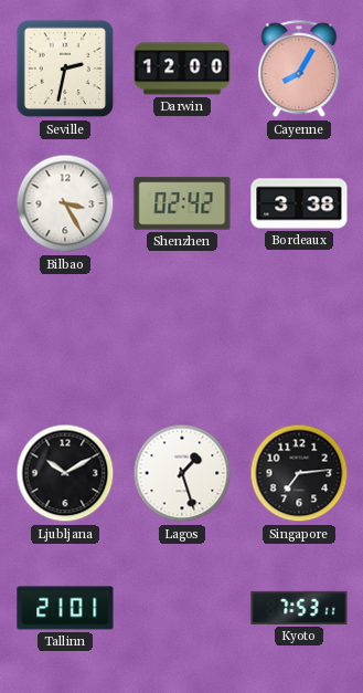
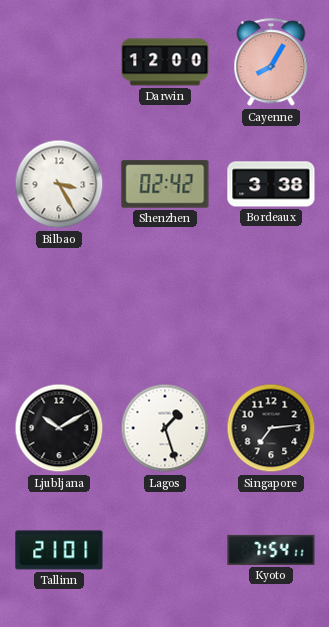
Seville: 2:32 -> none
Kyoto: 7:53 -> 7:54
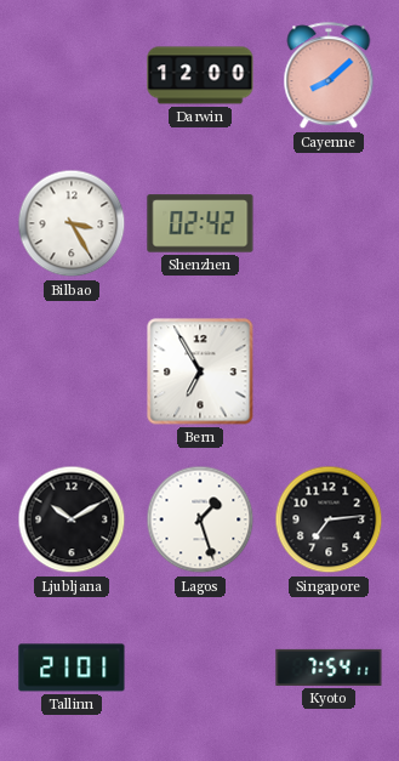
Cayenne: 8:05 -> 8:08
Bordeaux: 3:38 -> none
Bern: none -> 6:55
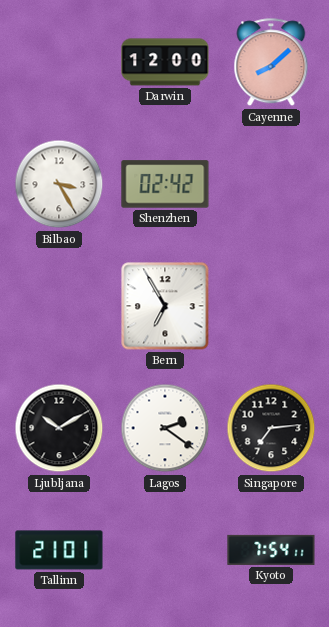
Lagos: 1:27 -> 2:21
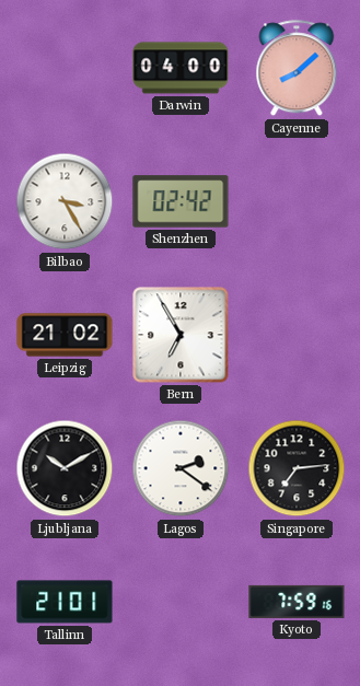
Darwin: 12:00 -> 04:00
Leipzig: none -> 21:02
Kyoto: 7:54 -> 7:59
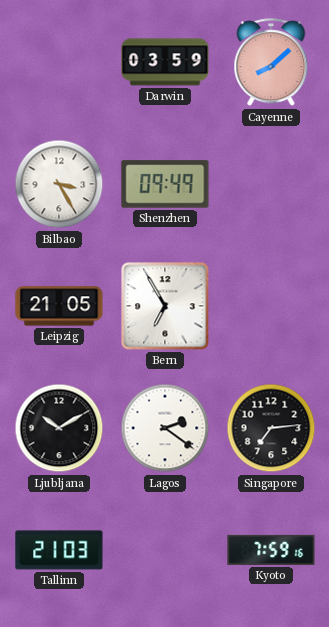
Darwin: 04:00 -> 03:59
Shenzhen: 02:42 -> 09:49
Leipzig: 21:02 -> 21:05
Tallinn: 21:01 -> 21:03
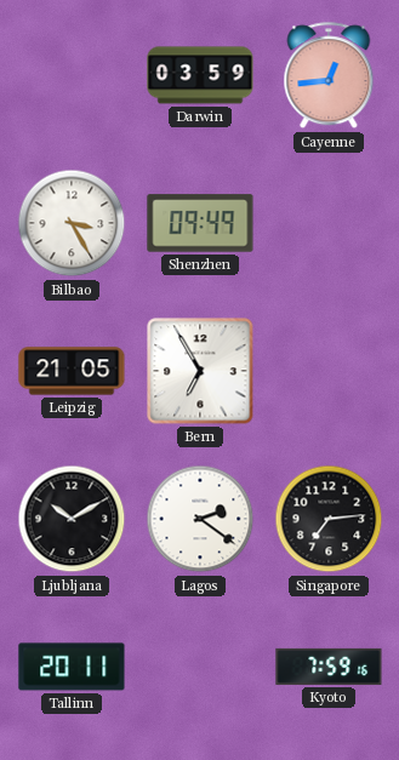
Cayenne: 8:08 -> 12:44
Tallinn: 21:03 -> 20:11
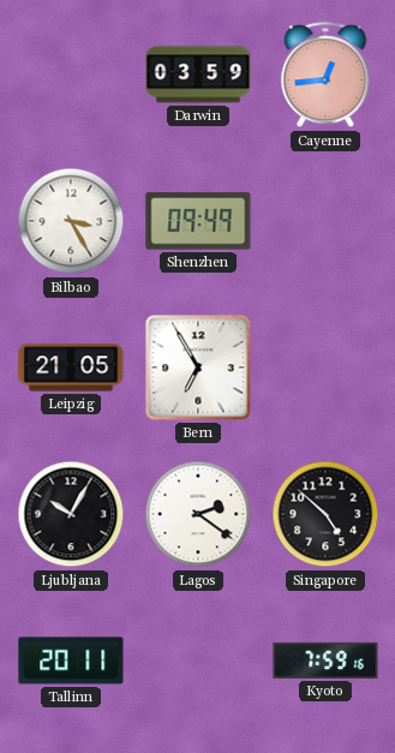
Ljubljana: 10:10 -> 10:05
Singapore: 7:14 -> 4:52
